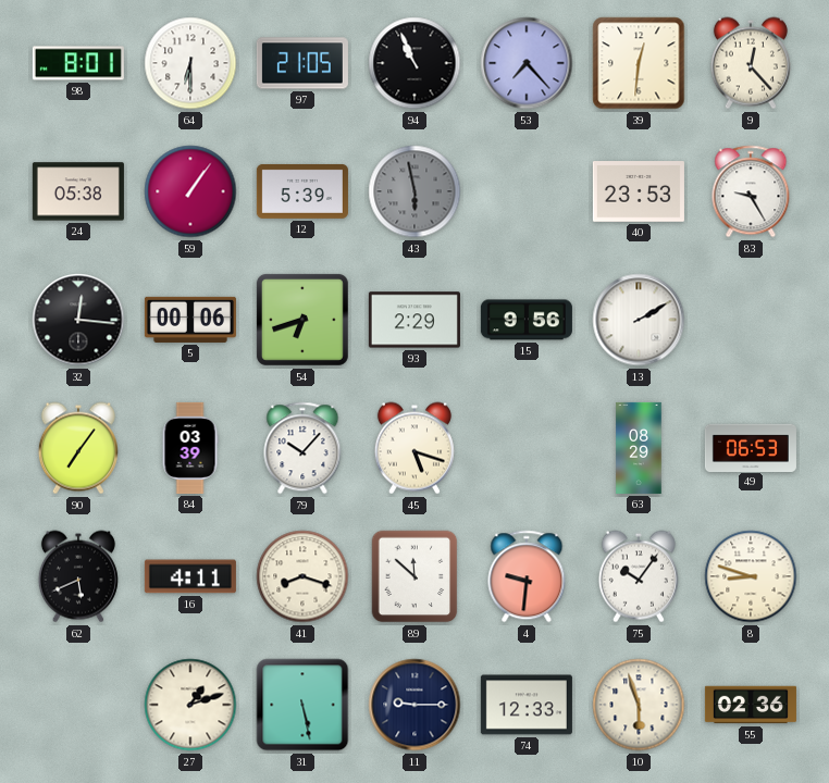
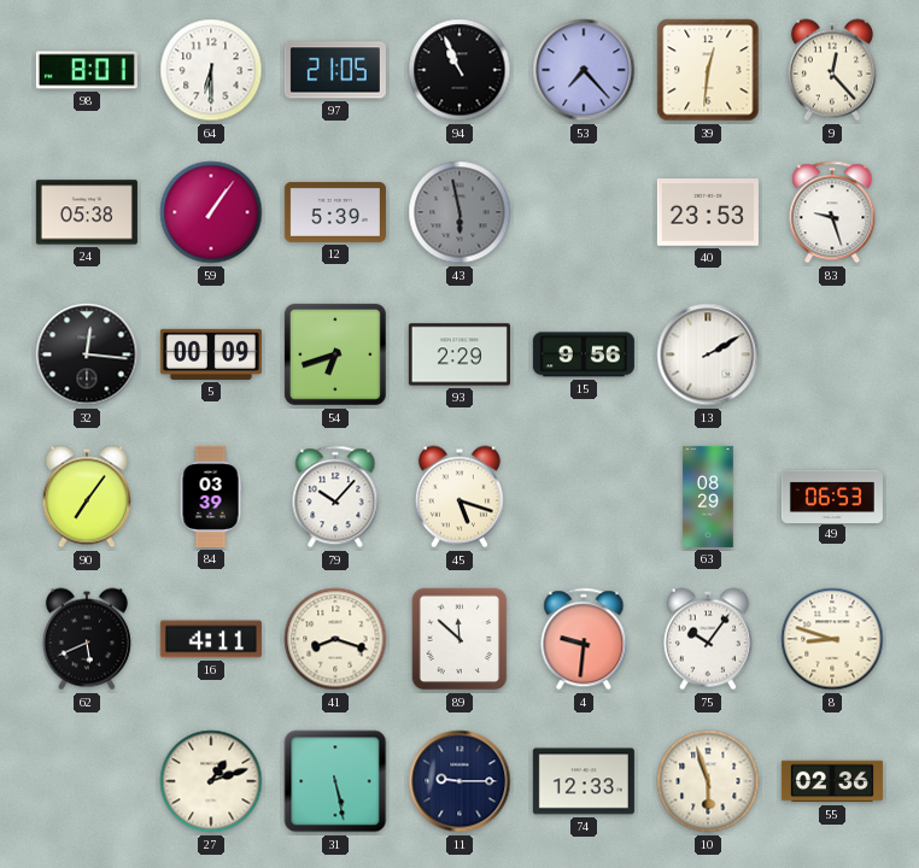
83: 9:25 -> 9:27
5: 00:06 -> 00:09
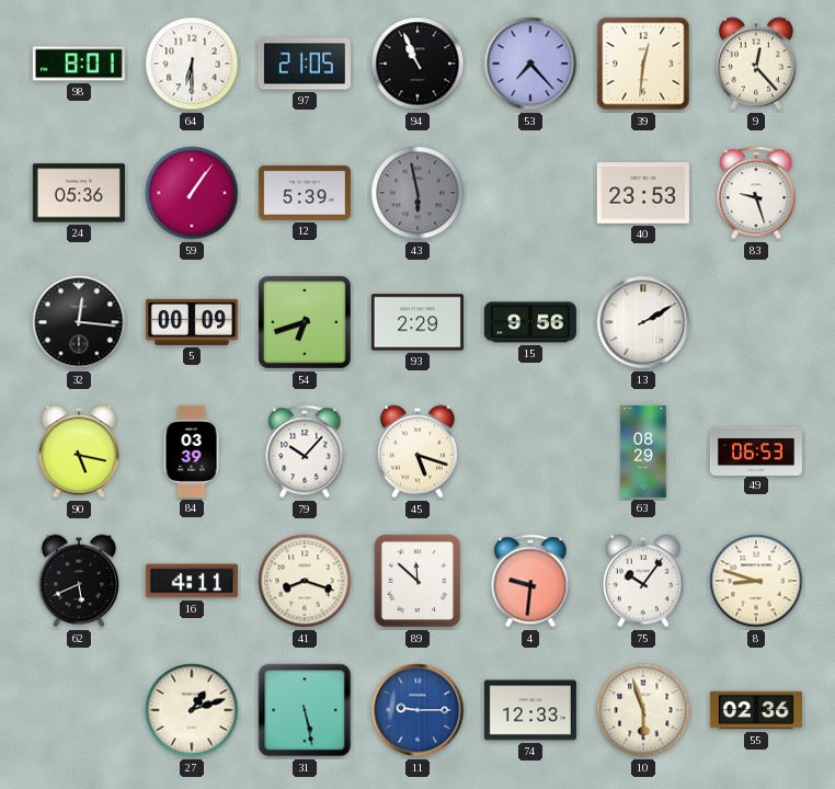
24: 05:38 -> 05:36
90: 7:06 -> 5:17
11 dial: navy -> blue
